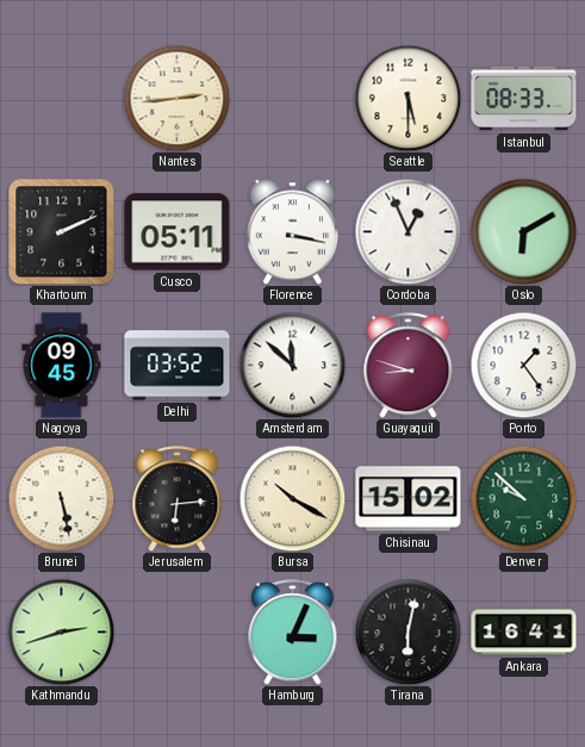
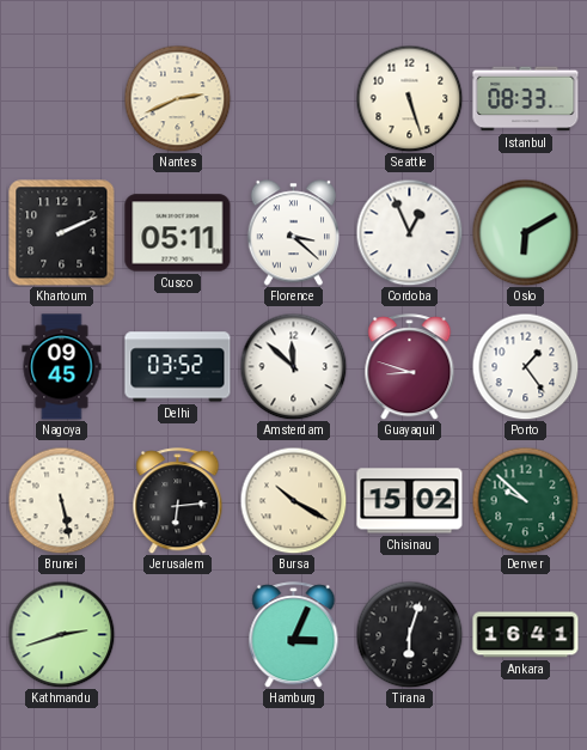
Nantes: 2:44 -> 2:41
Seattle: 5:30 -> 5:27
Florence: 3:17 -> 3:22
Tirana: 6:02 -> 6:03
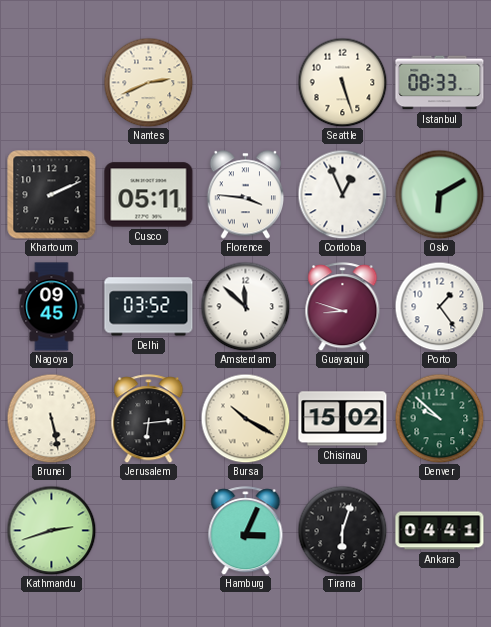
Florence: 3:22 -> 3:46
Ankara: 16:41 -> 04:41
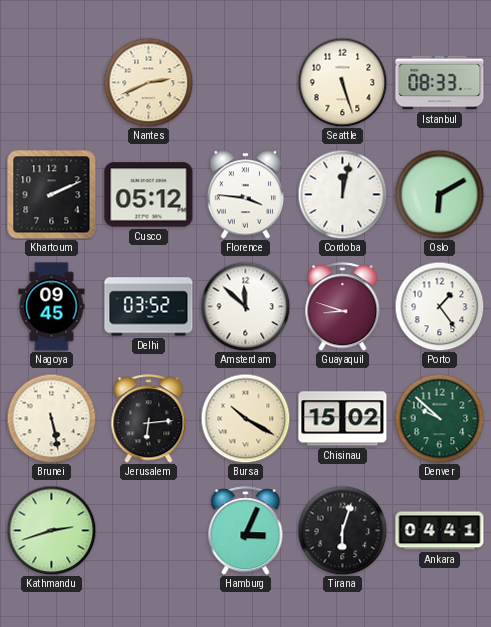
Cusco: 05:11 -> 05:12
Cordoba: 12:56 -> 12:02
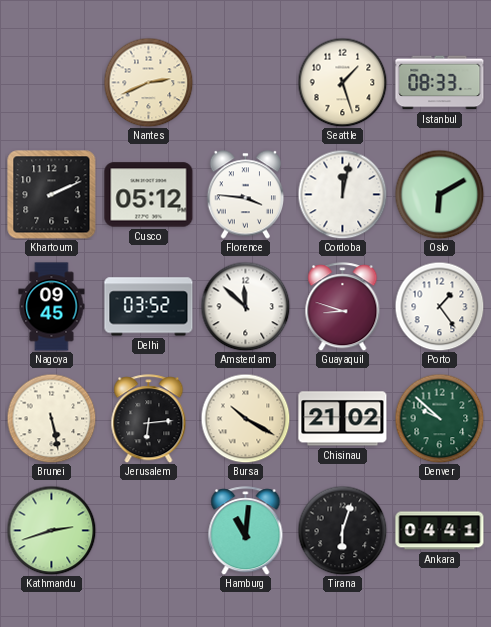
Seattle: 5:27 -> 1:27
Chisinau: 15:02 -> 21:02
Hamburg: 3:04 -> 11:01
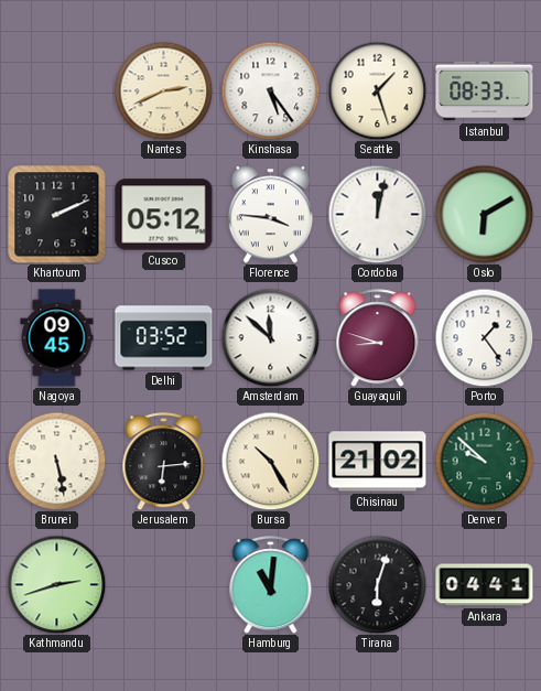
Kinshasa: none -> 5:24
Bursa: 10:20 -> 10:25
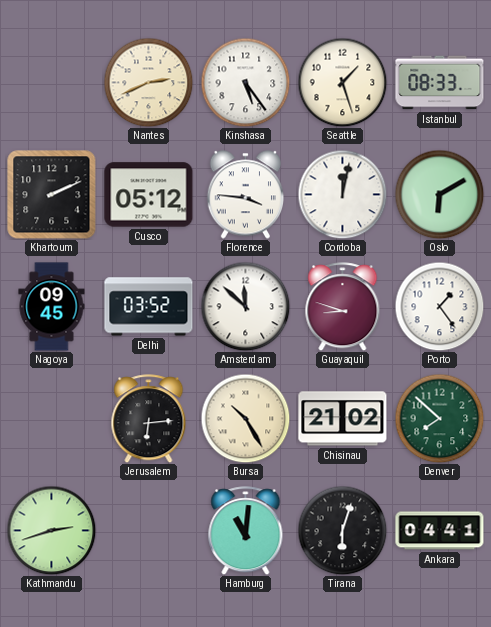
Brunei: 5:28 -> none
Denver: 9:52 -> 7:52
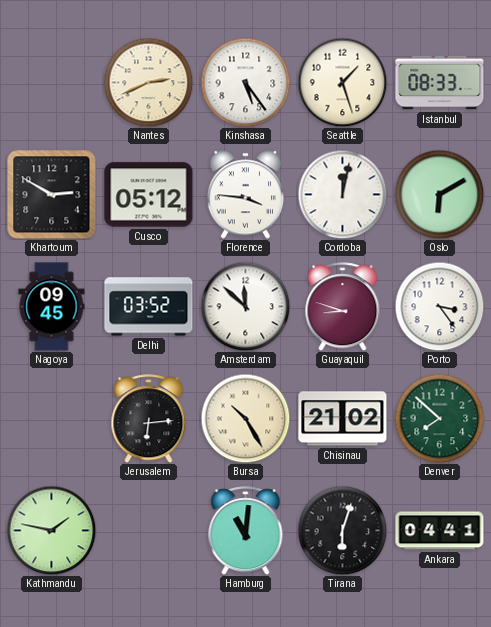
Khartoum: 2:11 -> 2:50
Porto: 1:24 -> 3:24
Kathmandu: 2:42 -> 1:47
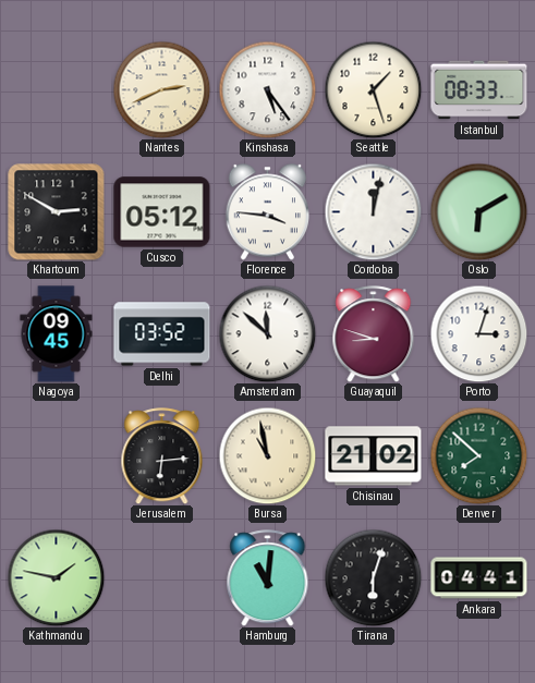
Porto: 3:24 -> 3:03
Bursa: 10:25 -> 10:58
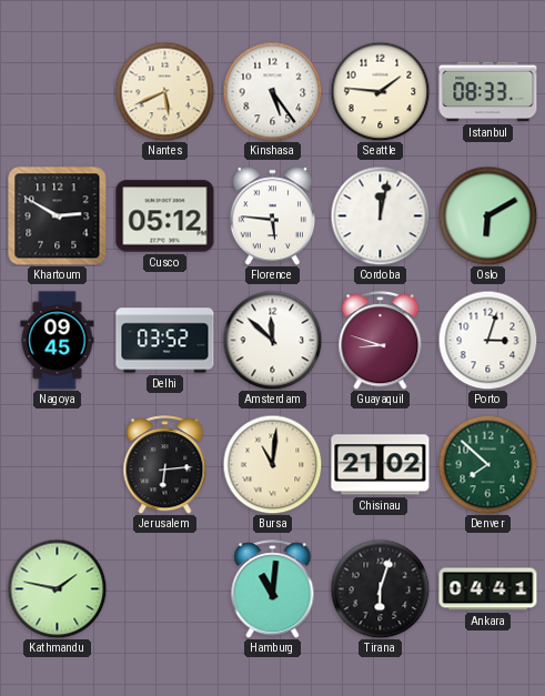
Nantes: 2:41 -> 5:41
Seattle: 1:27 -> 1:46
Florence: 3:46 -> 5:46
Bursa: 10:58 -> 11:01
